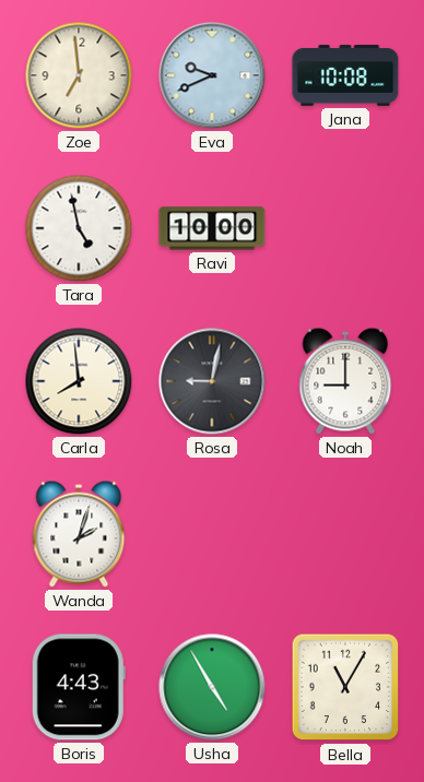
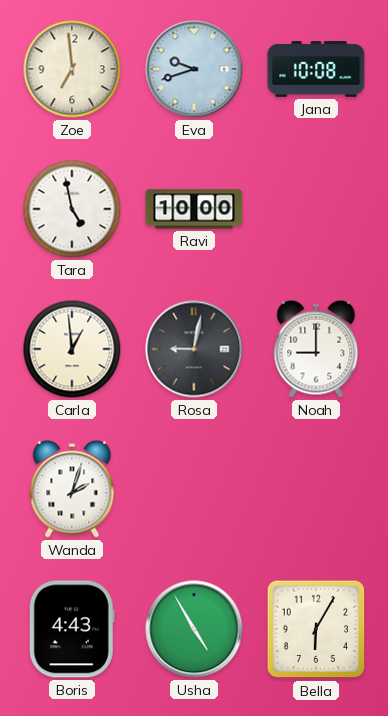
Eva: 9:41 -> 9:42
Carla: 7:59 -> 12:59
Bella: 11:05 -> 6:05
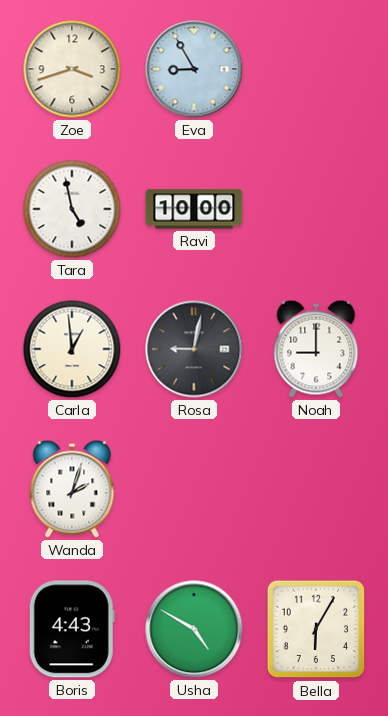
Zoe: 6:59 -> 3:42
Eva: 9:42 -> 8:55
Jana: 10:08 -> none
Usha: 4:55 -> 4:50
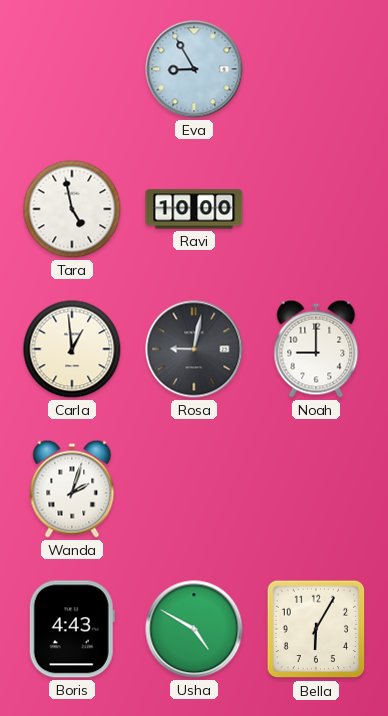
Zoe: 3:42 -> none
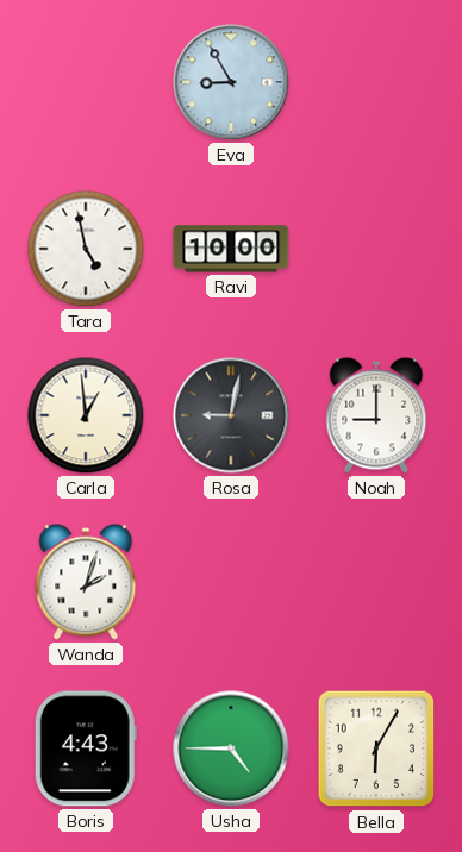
Usha: 4:50 -> 4:45
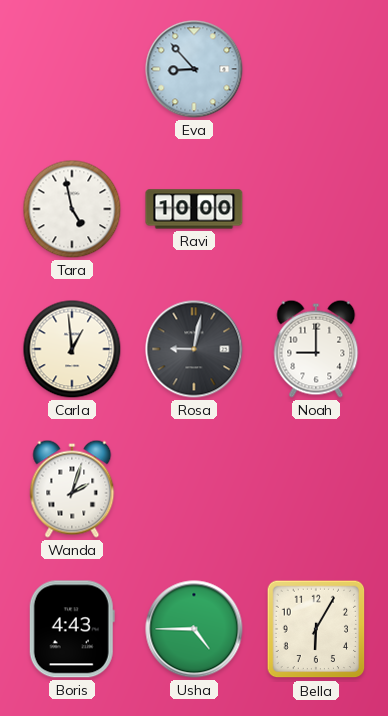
Eva: 8:55 -> 8:53
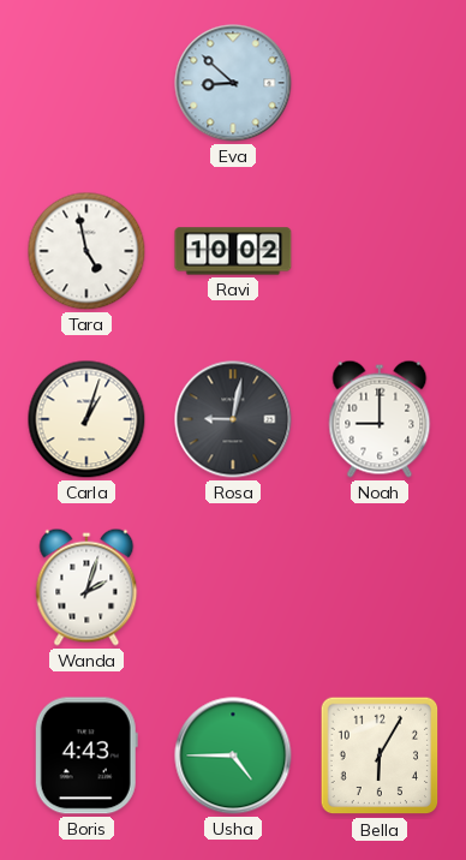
Eva: 8:53 -> 8:52
Ravi: 10:00 -> 10:02
Carla: 12:59 -> 1:03
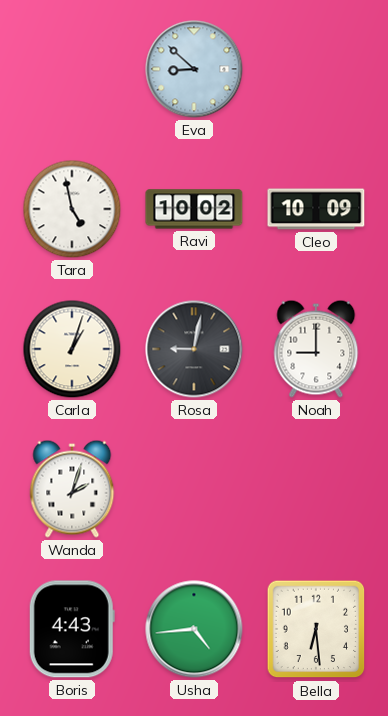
Cleo: none -> 10:09
Usha: 4:45 -> 4:44
Bella: 6:05 -> 6:29
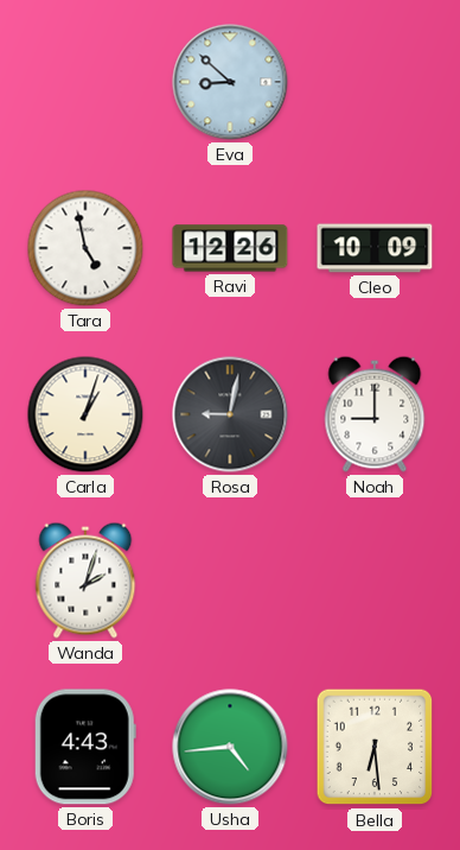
Ravi: 10:02 -> 12:26
